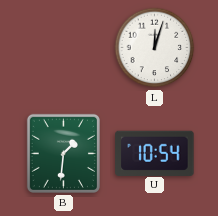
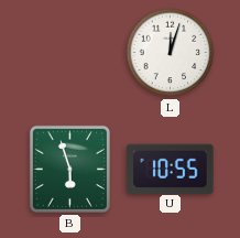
B: 1:31 -> 5:57
U: 10:54 -> 10:55
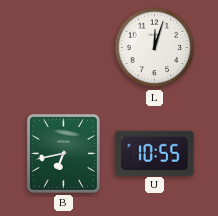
B: 5:57 -> 6:43
